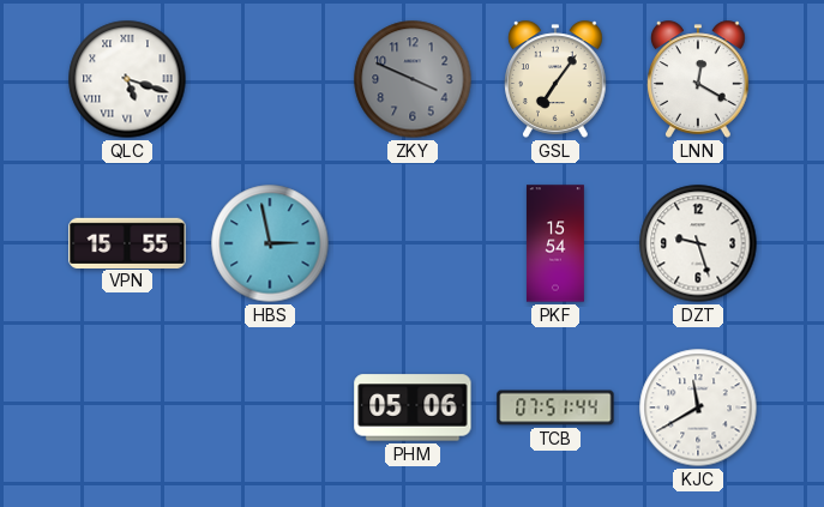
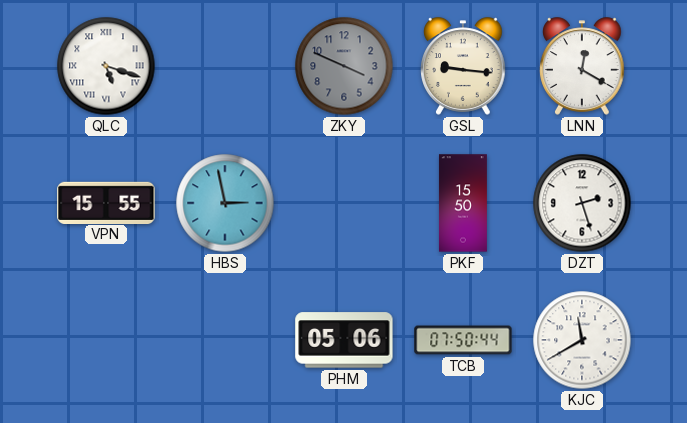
GSL: 7:06 -> 9:16
PKF: 15:54 -> 15:50
DZT: 9:27 -> 2:27
TCB: 07:51 -> 07:50
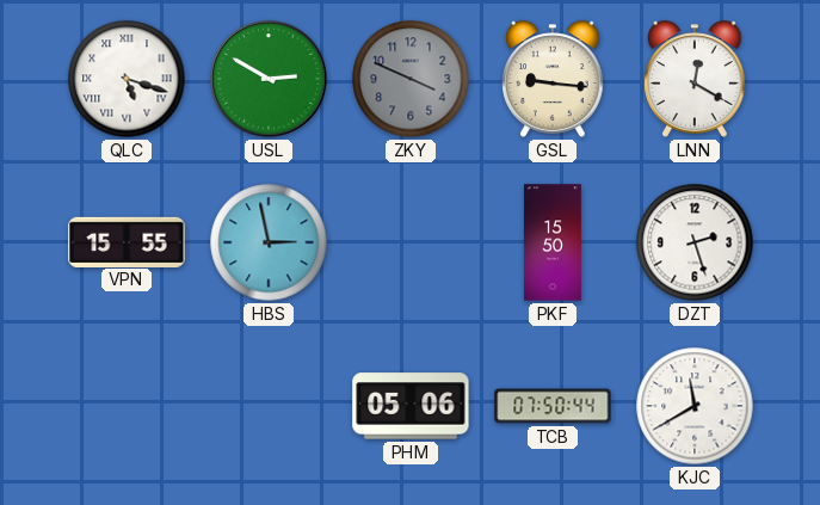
USL: none -> 2:50
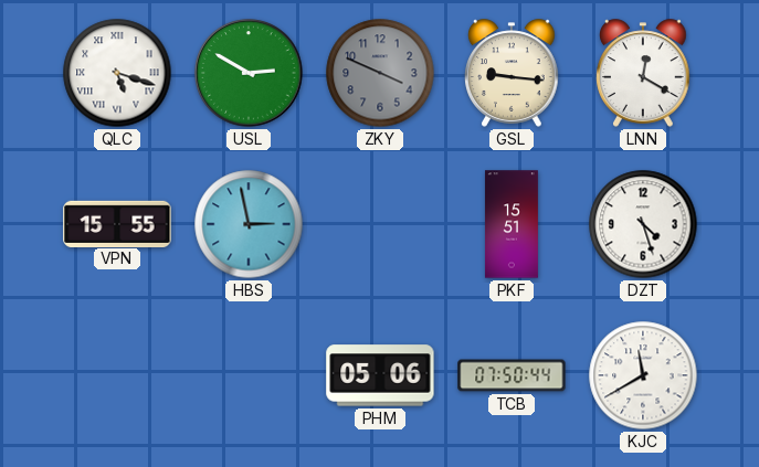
PKF: 15:50 -> 15:51
DZT: 2:27 -> 4:27
